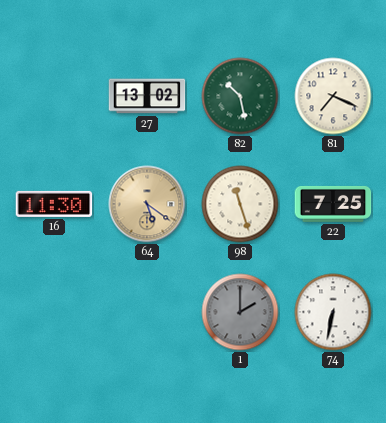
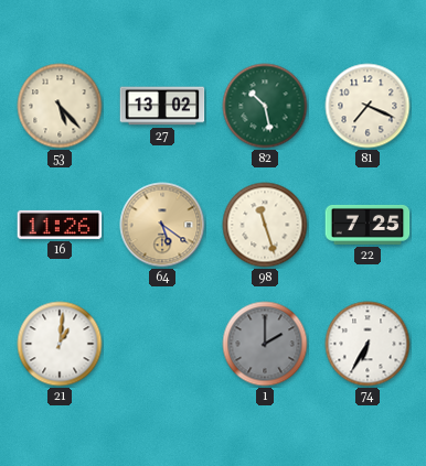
53: none -> 5:23
16: 11:30 -> 11:26
21: none -> 1:01
74: 6:32 -> 6:35
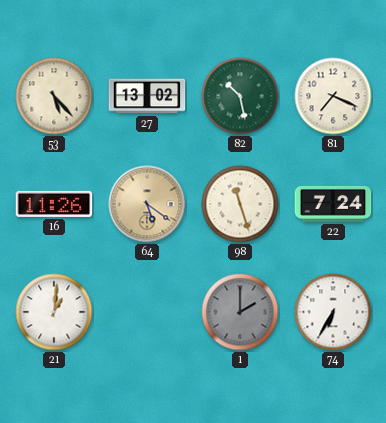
22: 7:25 -> 7:24
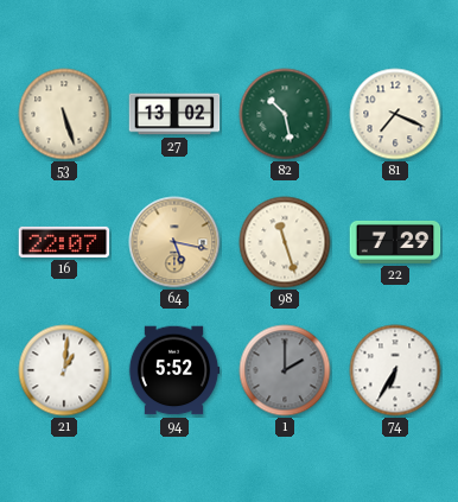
53: 5:23 -> 5:27
16: 11:26 -> 22:07
64: 5:21 -> 5:17
22: 7:24 -> 7:29
94: none -> 5:52
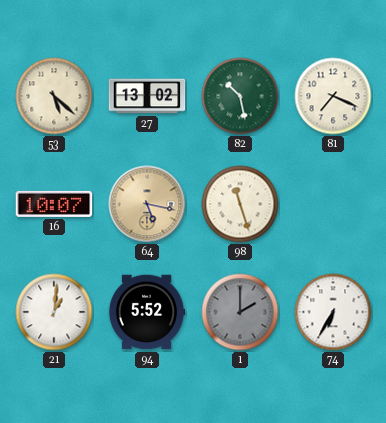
53: 5:27 -> 5:22
16: 22:07 -> 10:07
22: 7:29 -> none
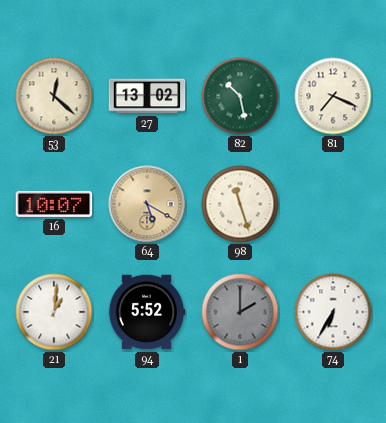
53: 5:22 -> 12:22
64: 5:17 -> 5:20
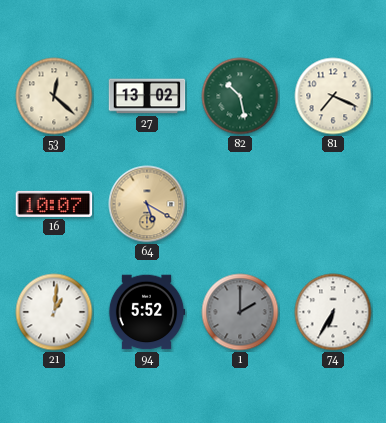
98: 11:27 -> none
